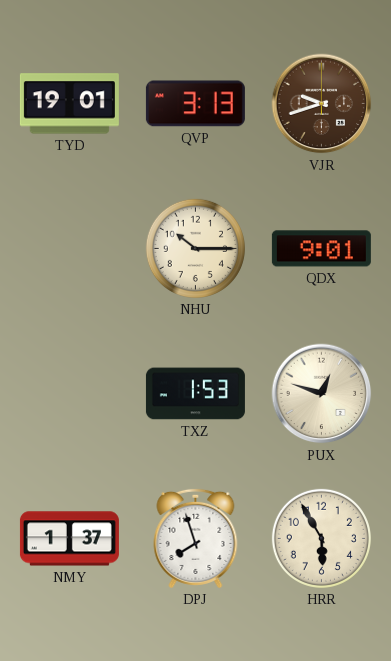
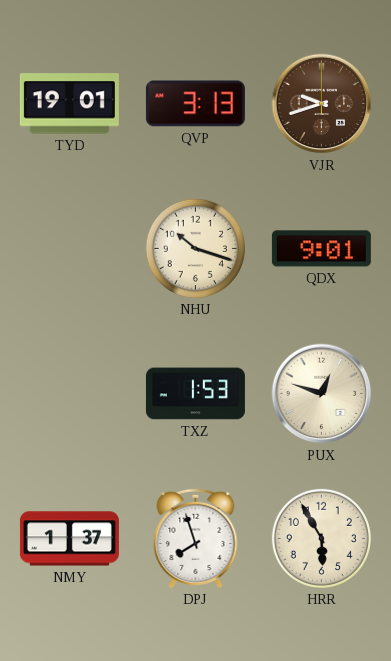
NHU: 10:15 -> 10:18
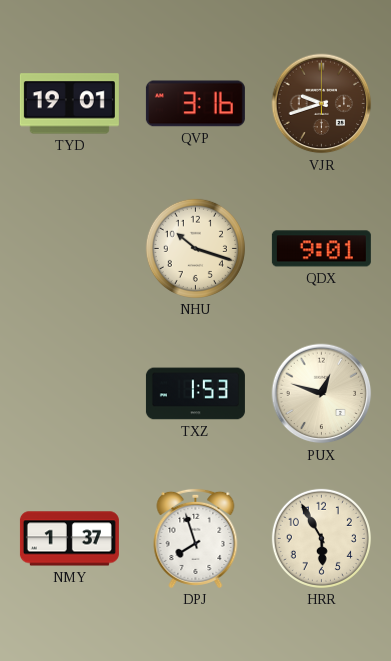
QVP: 3:13 -> 3:16
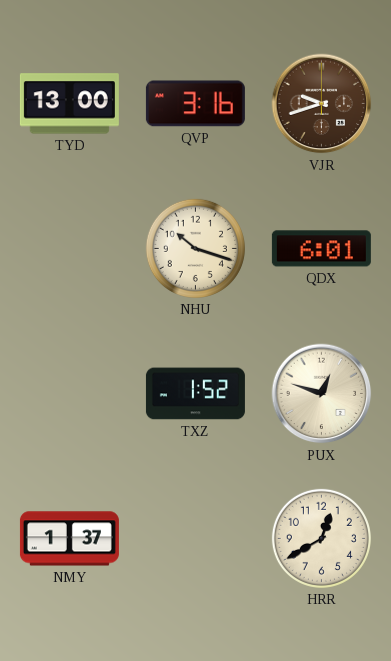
TYD: 19:01 -> 13:00
QDX: 9:01 -> 6:01
TXZ: 1:53 -> 1:52
DPJ: 7:57 -> none
HRR: 5:55 -> 12:40
